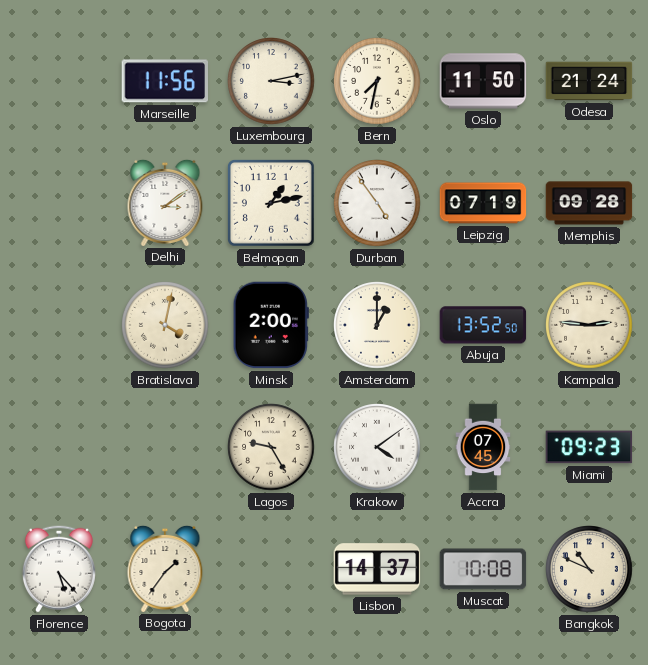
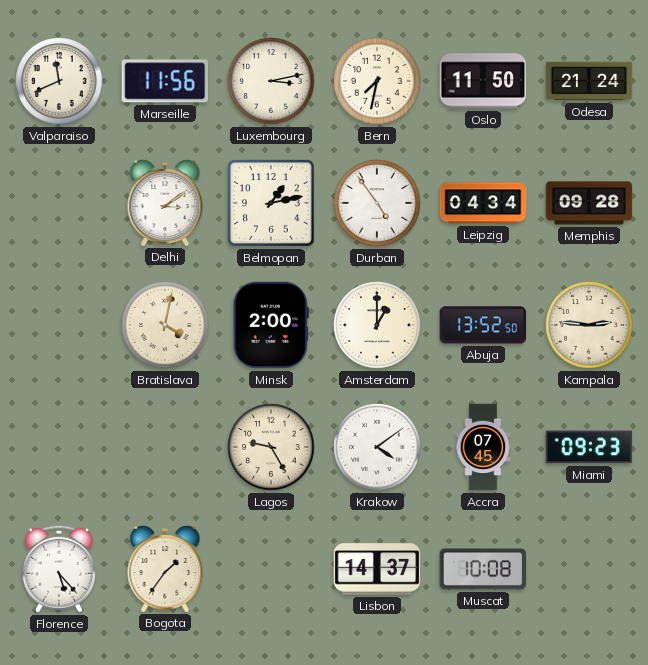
Valparaiso: none -> 11:41
Leipzig: 07:19 -> 04:34
Bangkok: 10:49 -> none
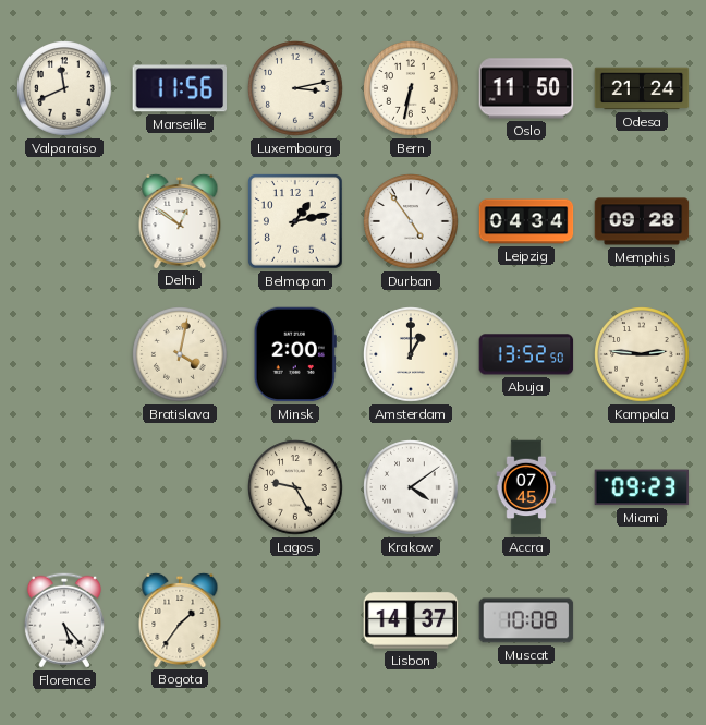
Bern: 7:32 -> 6:32
Delhi: 3:09 -> 12:51
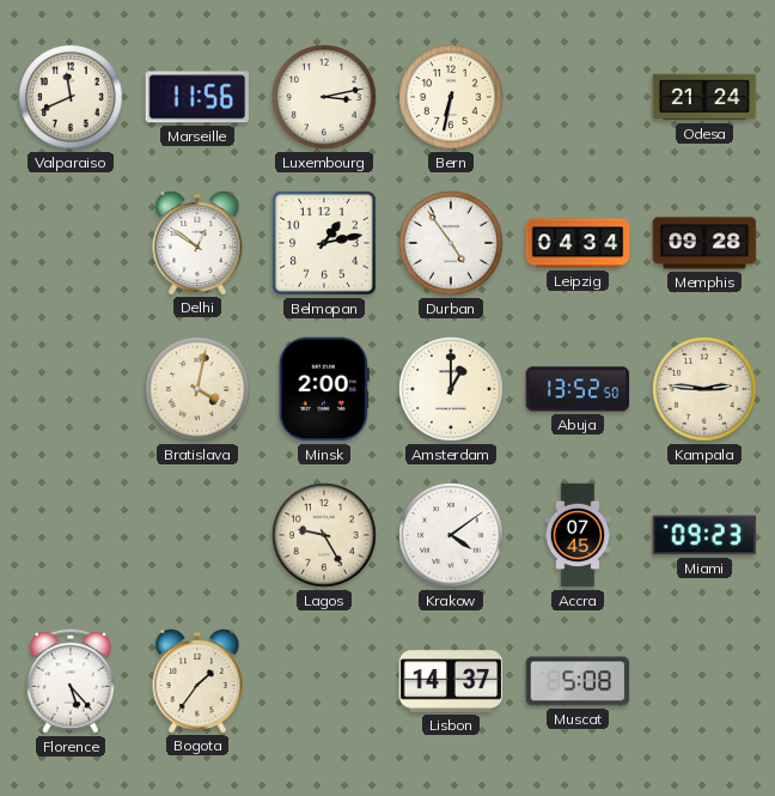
Oslo: 11:50 -> none
Muscat: 10:08 -> 5:08
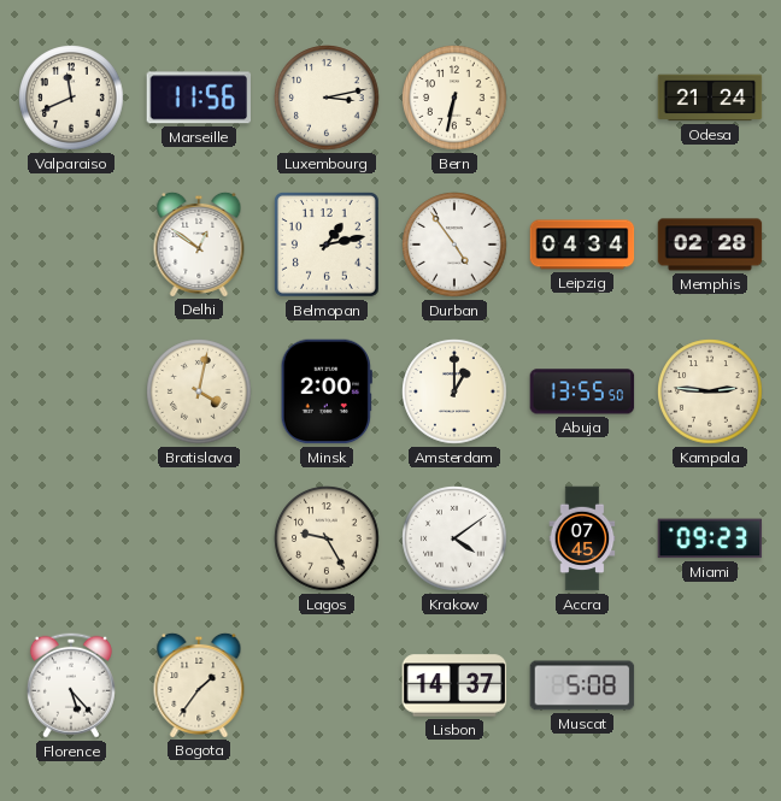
Memphis: 09:28 -> 02:28
Abuja: 13:52 -> 13:55
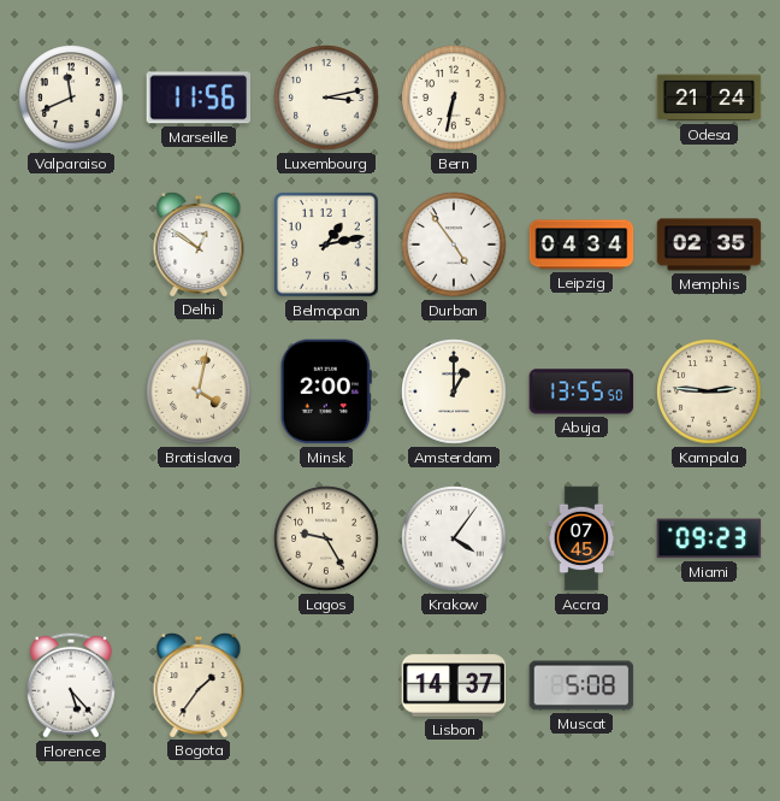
Memphis: 02:28 -> 02:35
Krakow: 4:09 -> 4:06
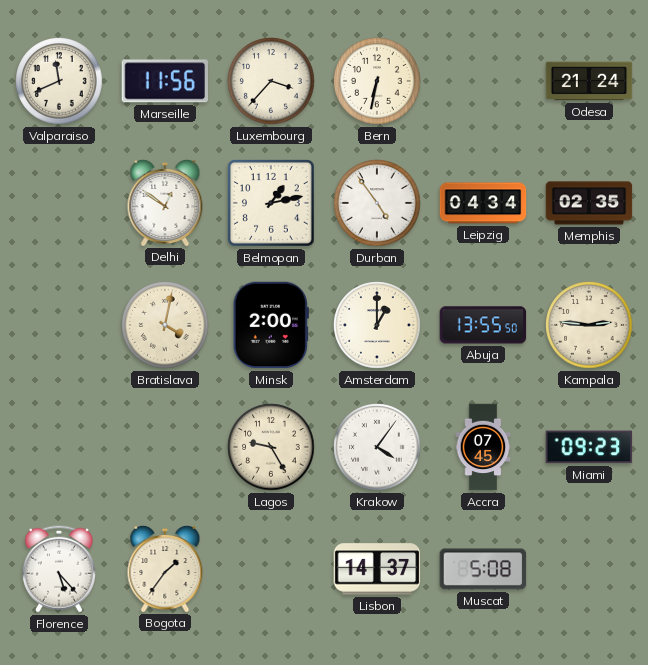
Luxembourg: 3:13 -> 3:37
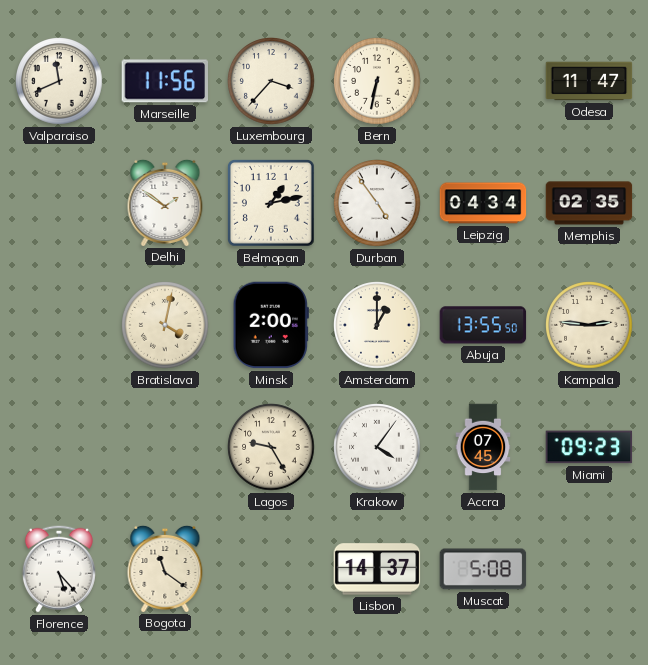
Odesa: 21:24 -> 11:47
Delhi: 12:51 -> 1:51
Bogota: 1:36 -> 11:21
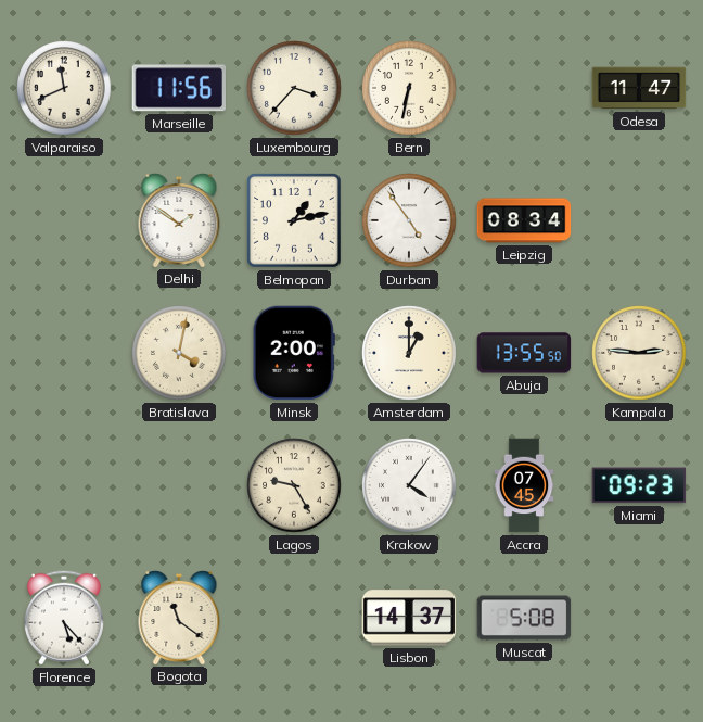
Leipzig: 04:34 -> 08:34
Memphis: 02:35 -> none
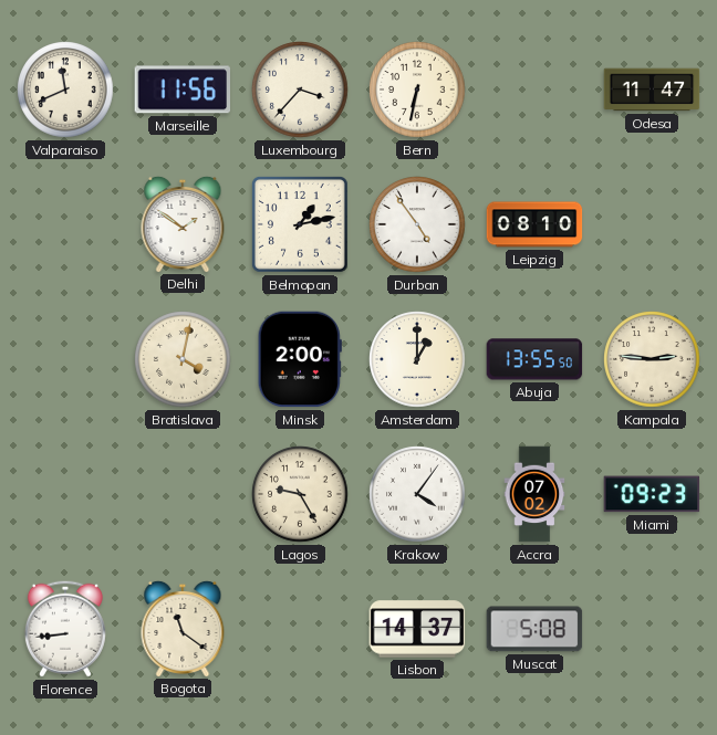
Leipzig: 08:34 -> 08:10
Accra: 07:45 -> 07:02
Florence: 5:23 -> 8:44
